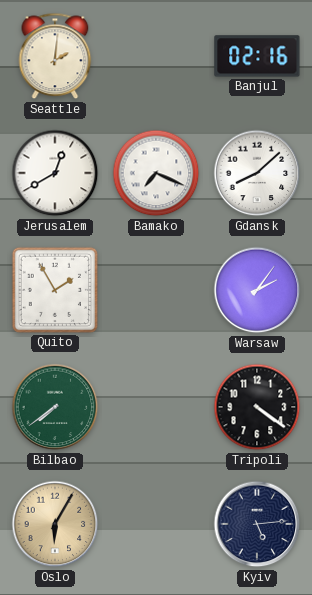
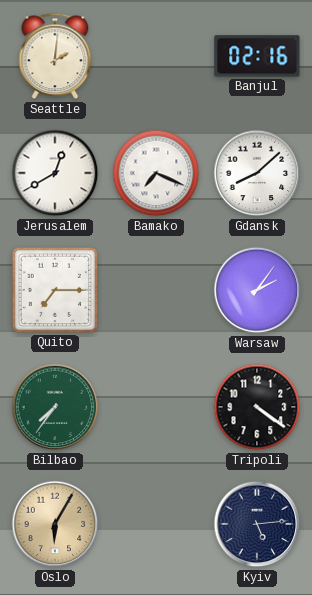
Quito: 1:55 -> 7:15
Bilbao: 7:39 -> 7:36
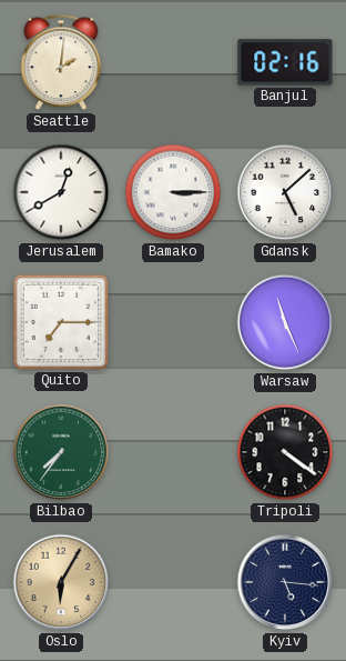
Bamako: 7:19 -> 3:15
Gdansk: 8:08 -> 5:08
Warsaw: 2:06 -> 11:26
Kyiv: 5:14 -> 5:16
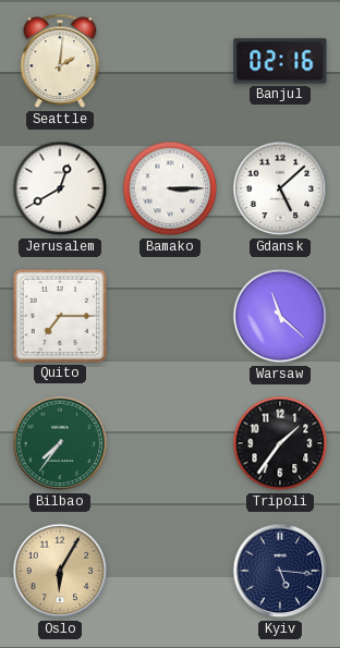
Warsaw: 11:26 -> 11:22
Tripoli: 4:21 -> 1:36
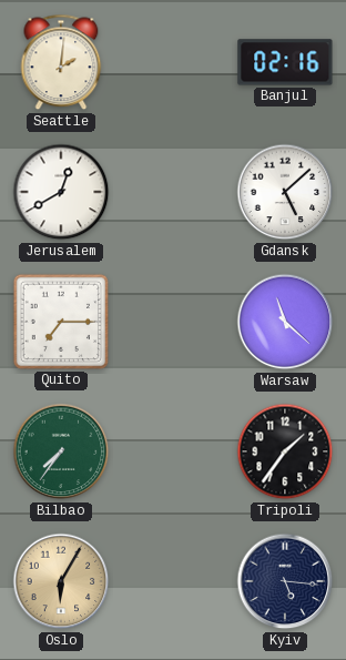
Bamako: 3:15 -> none
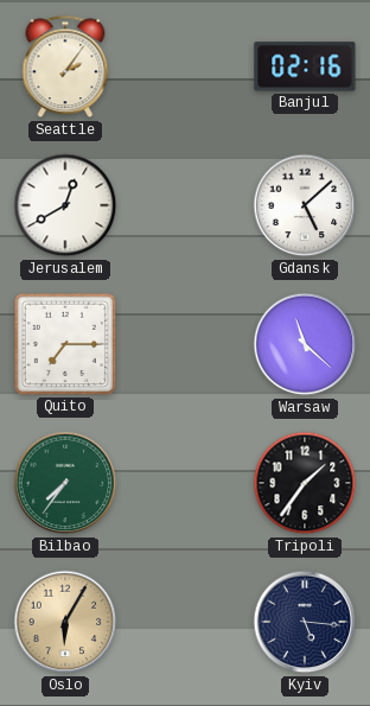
Seattle: 2:01 -> 2:06
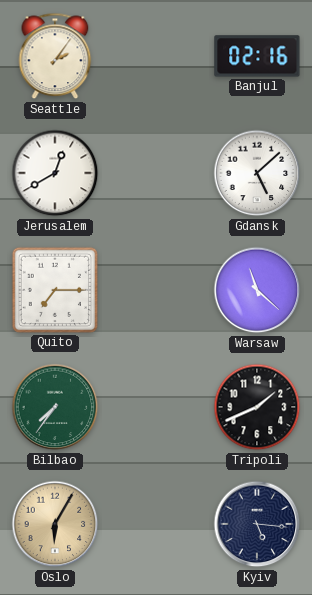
Tripoli: 1:36 -> 1:41
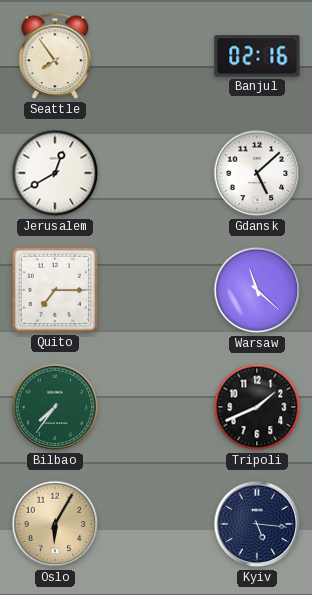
Seattle: 2:06 -> 7:54
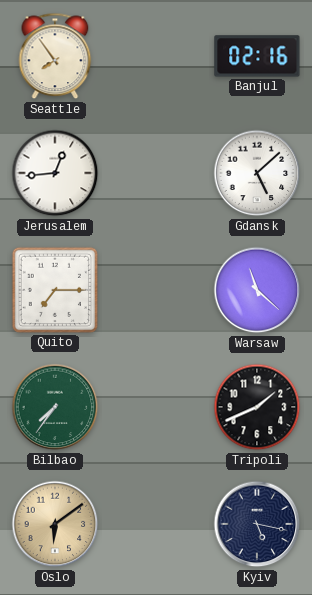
Jerusalem: 12:40 -> 12:44
Oslo: 6:05 -> 6:09
Kyiv: 5:16 -> 5:17
